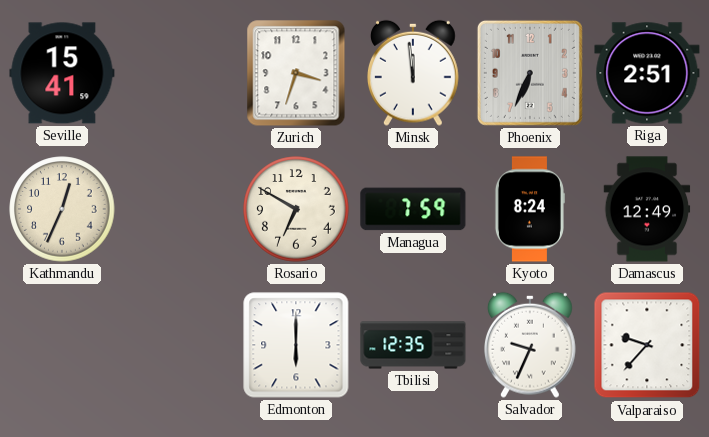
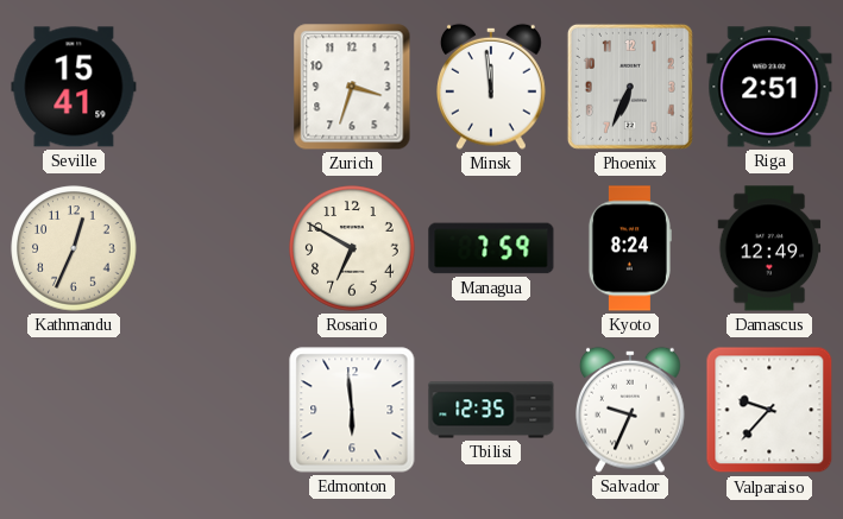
Edmonton: 6:00 -> 5:59
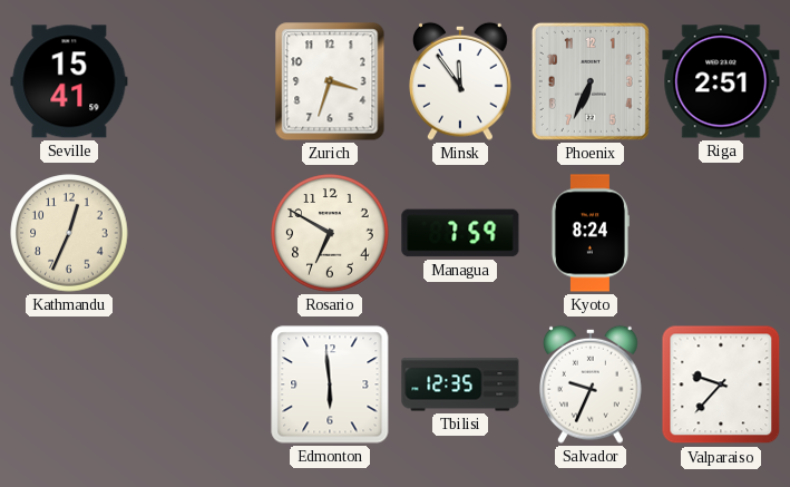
Minsk: 11:59 -> 11:54
Damascus: 12:49 -> none
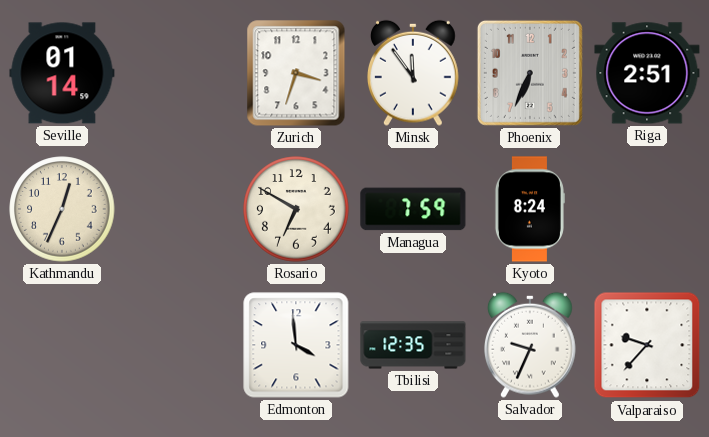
Seville: 15:41 -> 01:14
Edmonton: 5:59 -> 3:59
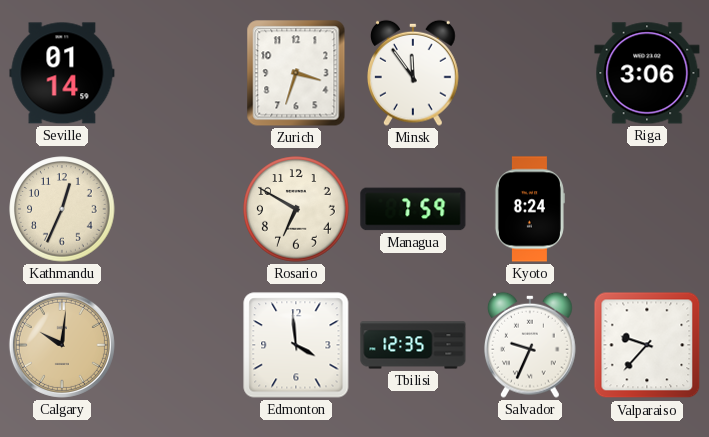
Phoenix: 6:34 -> none
Riga: 2:51 -> 3:06
Calgary: none -> 10:01
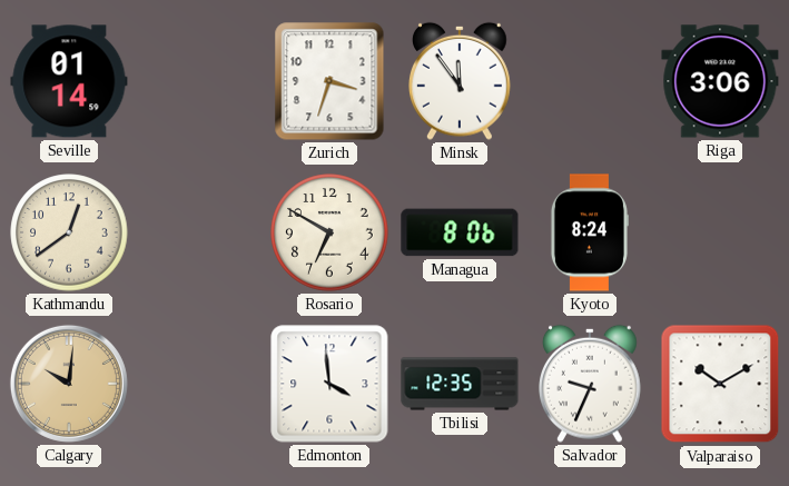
Kathmandu: 12:34 -> 12:39
Managua: 7:59 -> 8:06
Valparaiso: 9:37 -> 10:10
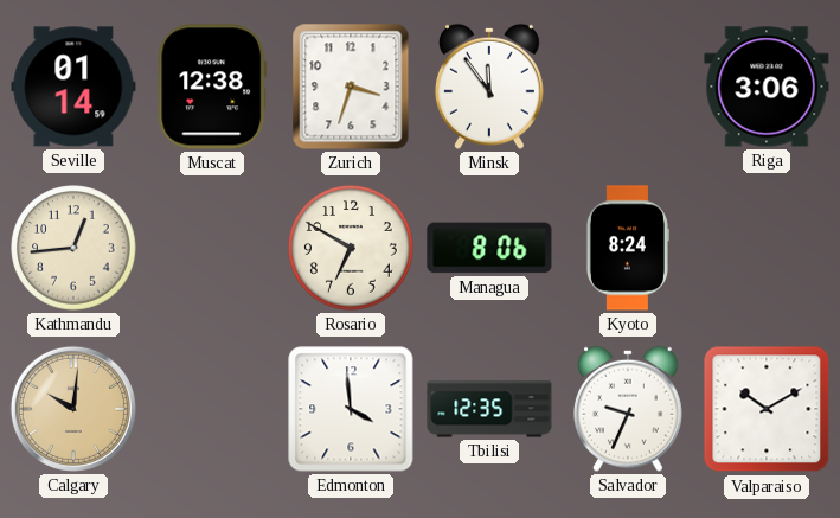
Muscat: none -> 12:38
Kathmandu: 12:39 -> 12:44
